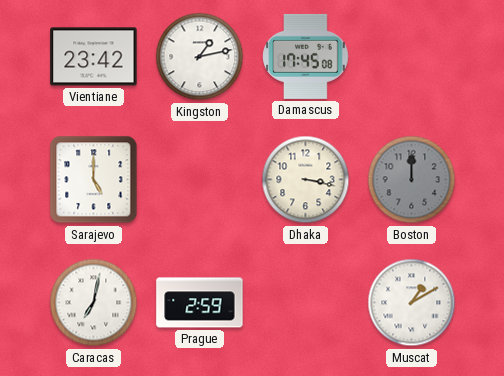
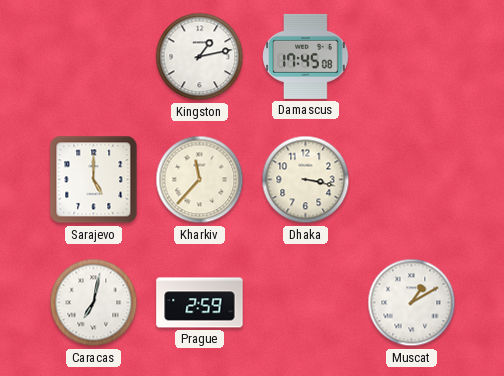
Vientiane: 23:42 -> none
Kharkiv: none -> 11:37
Boston: 12:00 -> none
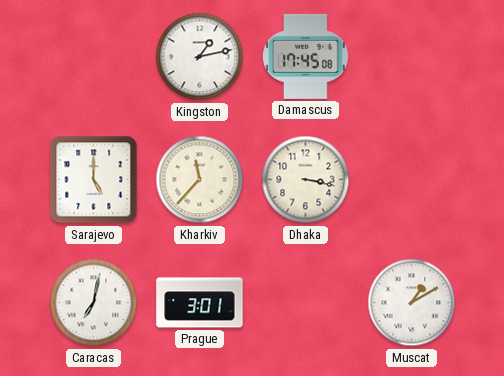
Prague: 2:59 -> 3:01
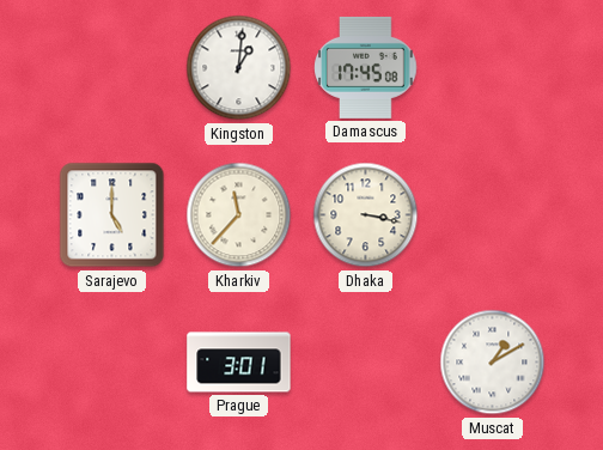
Kingston: 1:13 -> 1:01
Caracas: 7:02 -> none
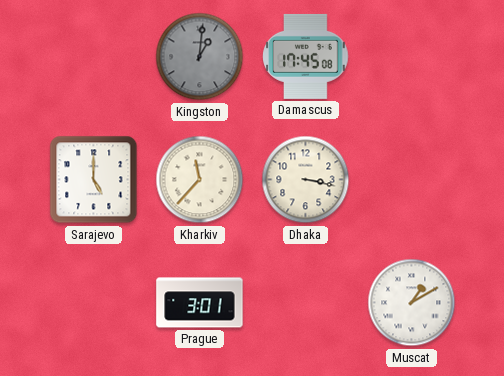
Kingston dial: white -> grey
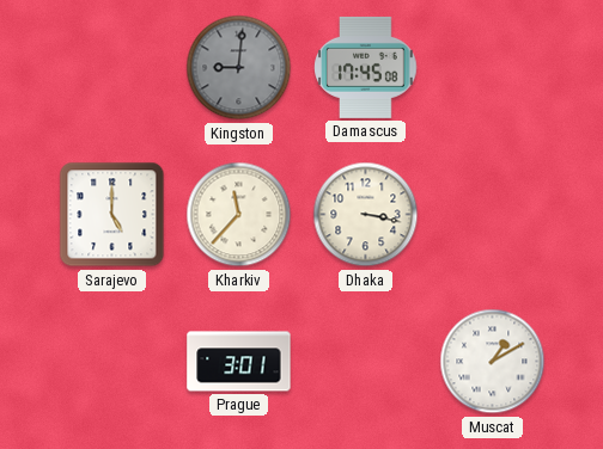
Kingston: 1:01 -> 9:01
